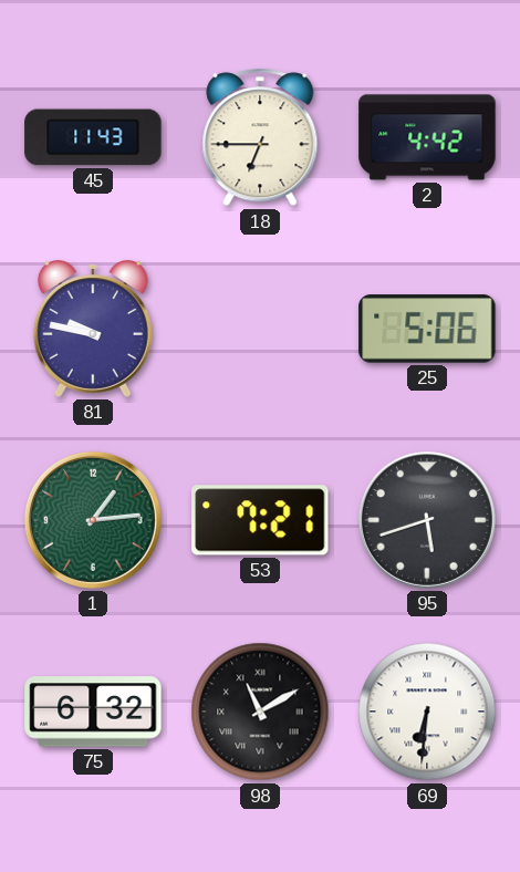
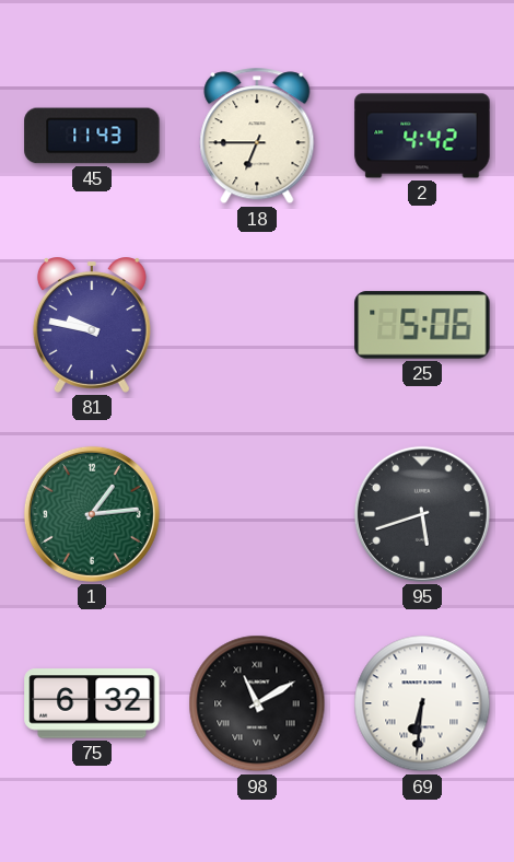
53: 7:21 -> none
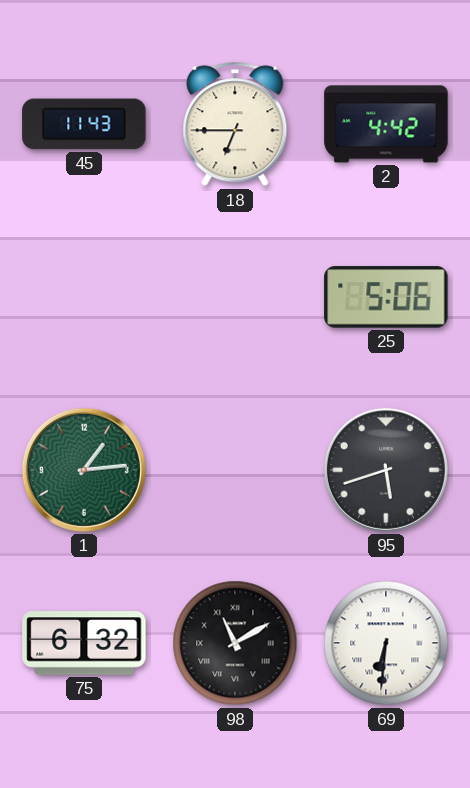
81: 9:47 -> none
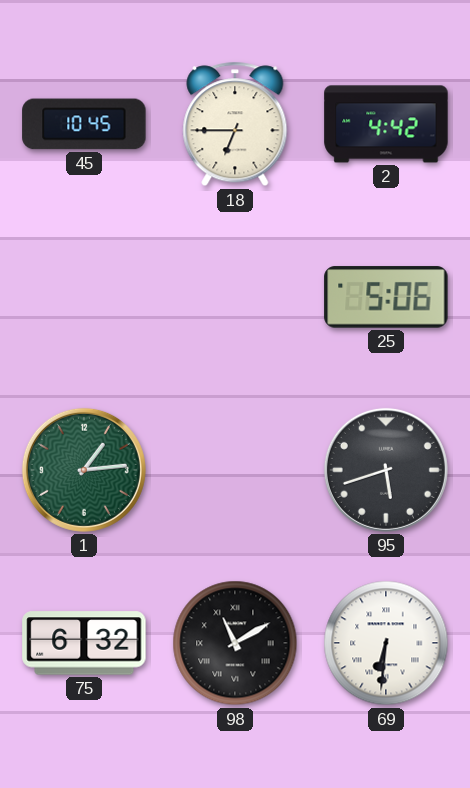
45: 11:43 -> 10:45
